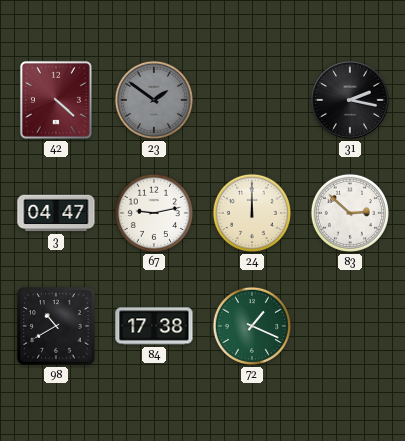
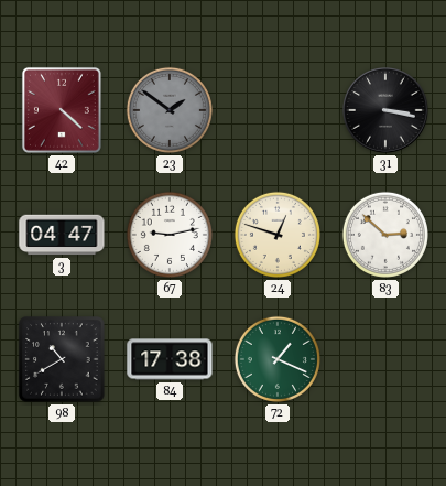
31: 2:17 -> 3:17
24: 12:00 -> 12:48
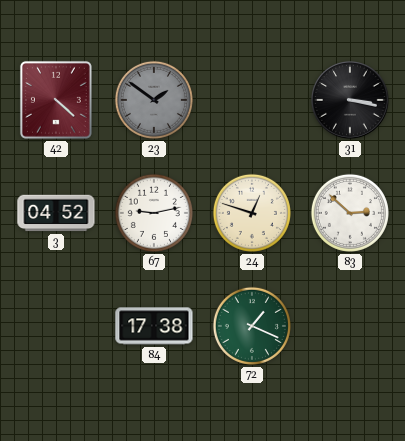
3: 04:47 -> 04:52
98: 10:40 -> none
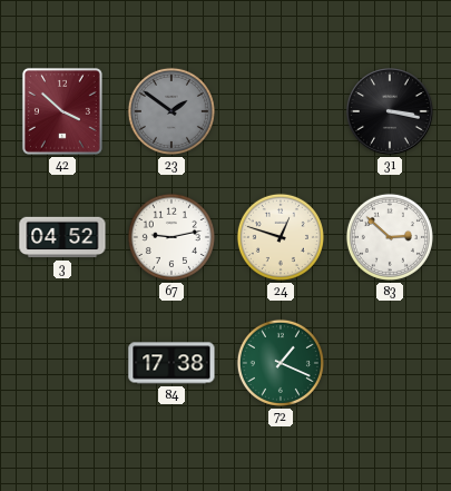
42: 4:22 -> 3:52
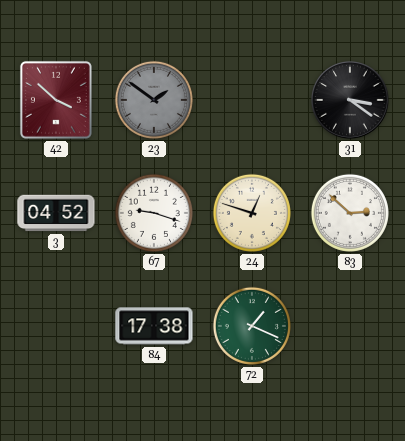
31: 3:17 -> 3:21
67: 9:13 -> 9:18
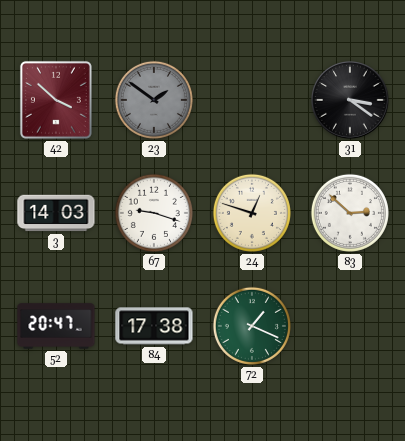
3: 04:52 -> 14:03
52: none -> 20:47
